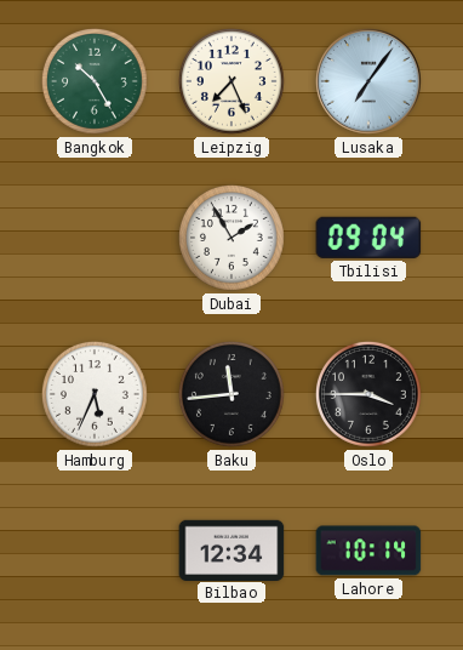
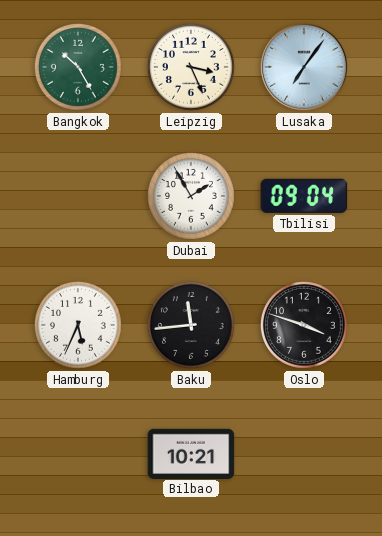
Leipzig: 7:26 -> 3:26
Oslo: 3:45 -> 3:48
Bilbao: 12:34 -> 10:21
Lahore: 10:14 -> none
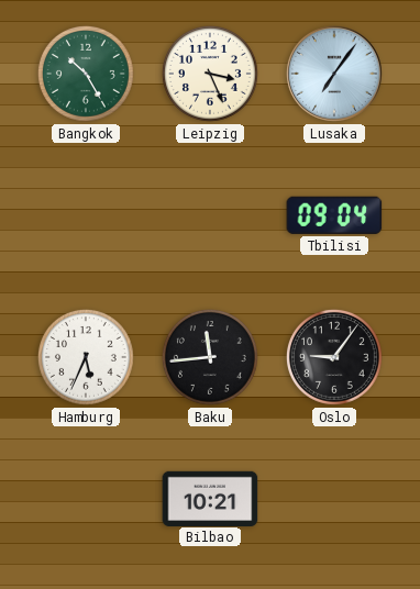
Dubai: 1:55 -> none
Oslo: 3:48 -> 9:06
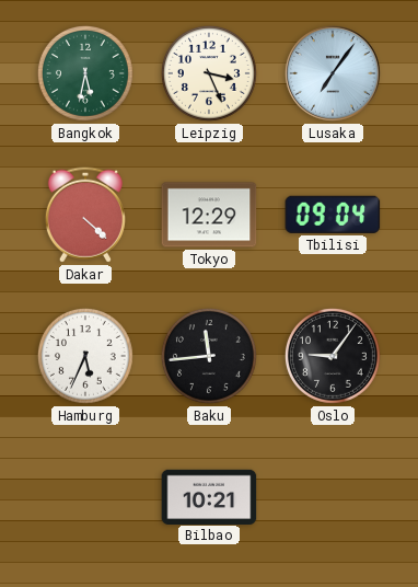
Bangkok: 10:25 -> 5:32
Dakar: none -> 4:22
Tokyo: none -> 12:29
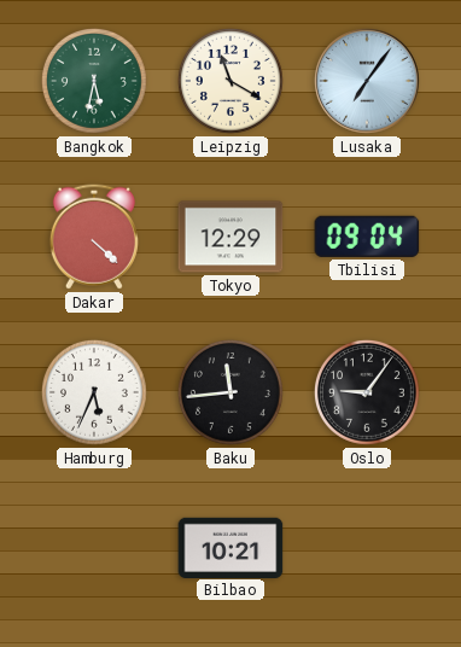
Leipzig: 3:26 -> 11:20
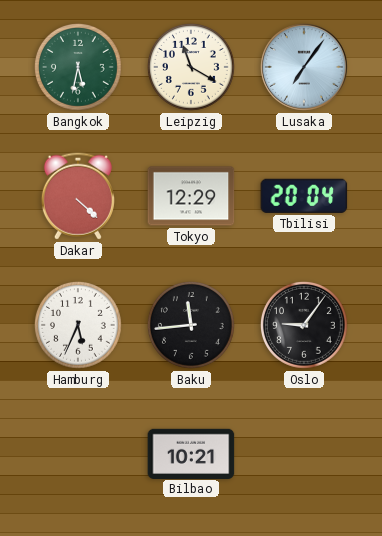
Tbilisi: 09:04 -> 20:04
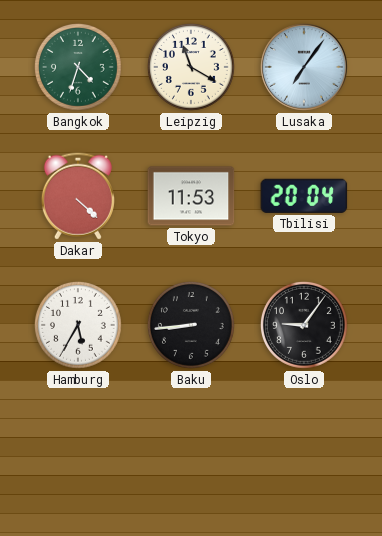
Bangkok: 5:32 -> 4:33
Tokyo: 12:29 -> 11:53
Hamburg: 5:34 -> 5:35
Baku: 11:44 -> 8:44
Bilbao: 10:21 -> none
